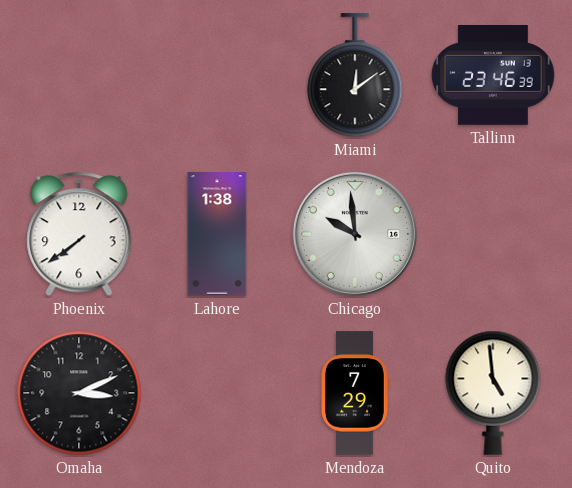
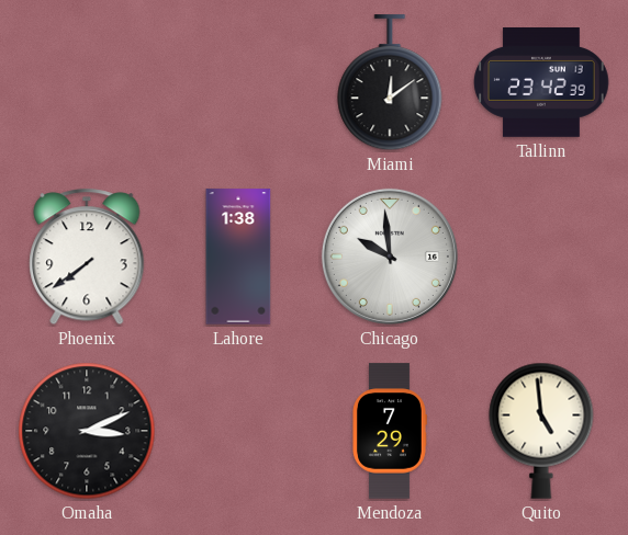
Tallinn: 23:46 -> 23:42
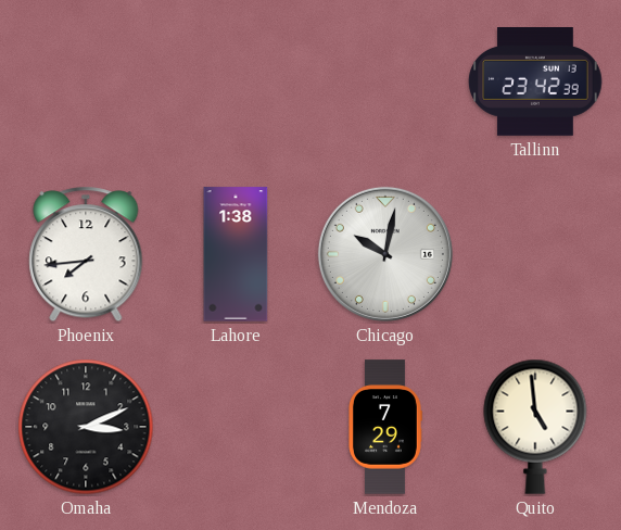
Miami: 12:09 -> none
Phoenix: 7:39 -> 7:44
Chicago: 9:59 -> 10:02
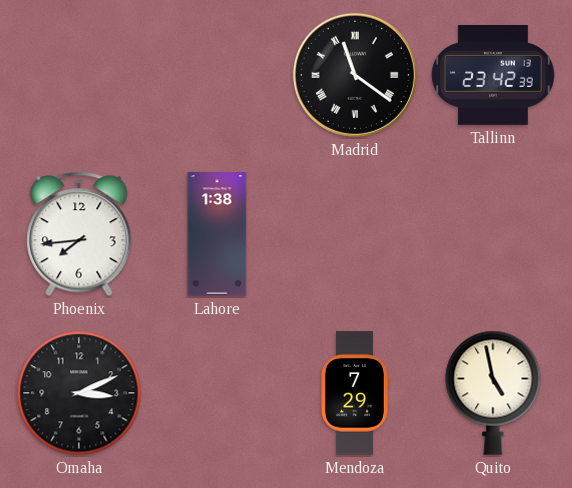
Madrid: none -> 11:21
Chicago: 10:02 -> none
Quito: 4:59 -> 4:58
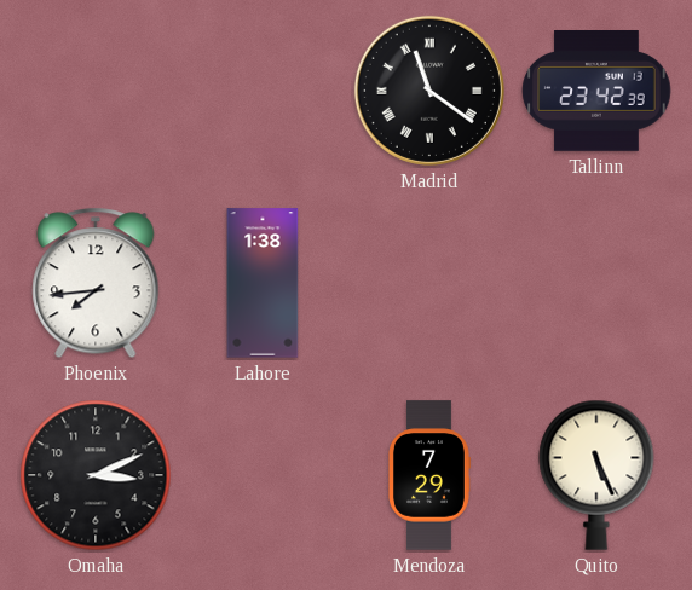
Quito: 4:58 -> 5:26
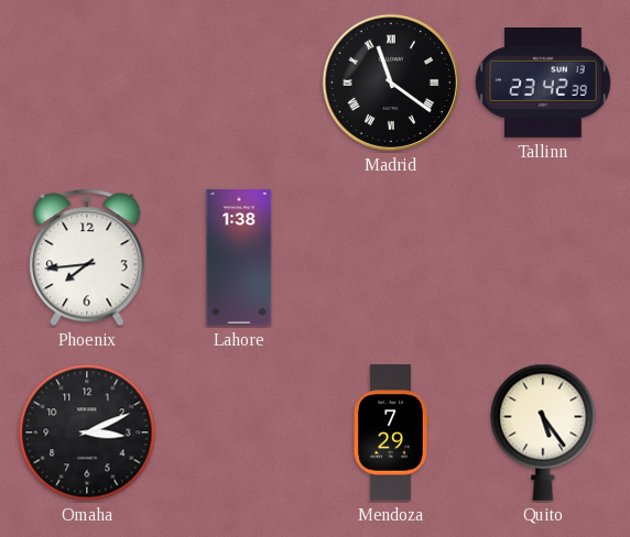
Quito: 5:26 -> 5:24
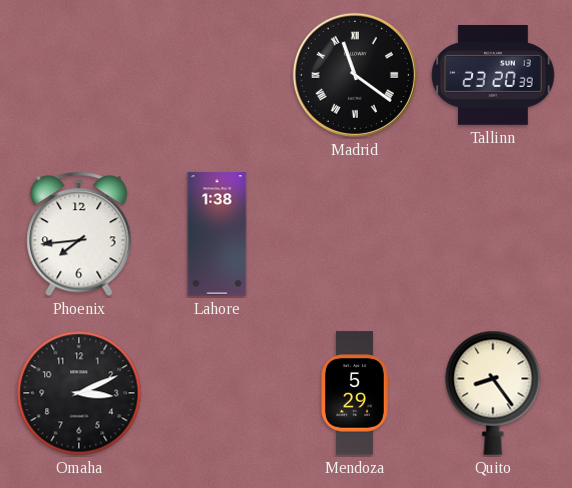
Tallinn: 23:42 -> 23:20
Mendoza: 7:29 -> 5:29
Quito: 5:24 -> 8:24
